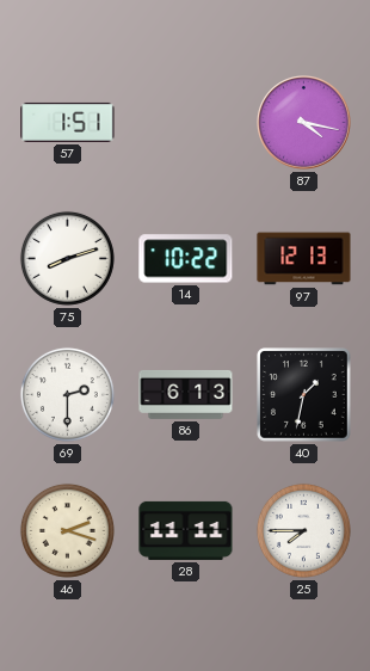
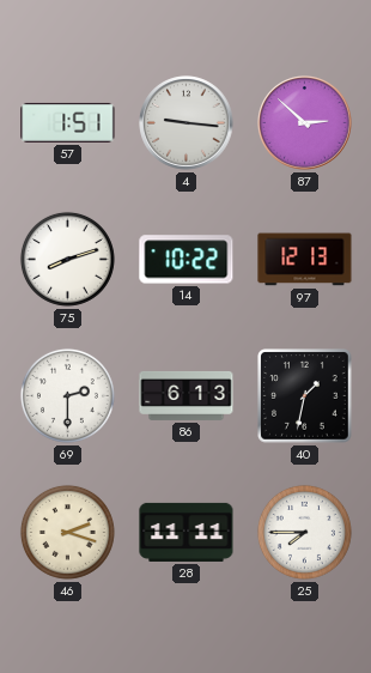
4: none -> 9:16
87: 4:17 -> 2:52
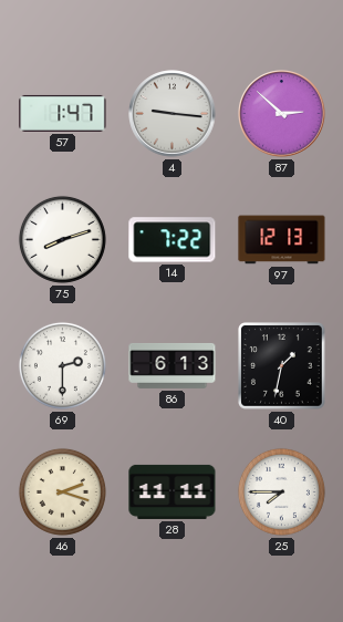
57: 1:51 -> 1:47
14: 10:22 -> 7:22
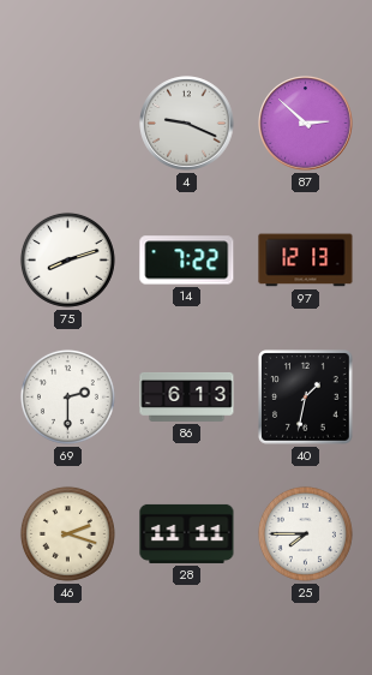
57: 1:47 -> none
4: 9:16 -> 9:19
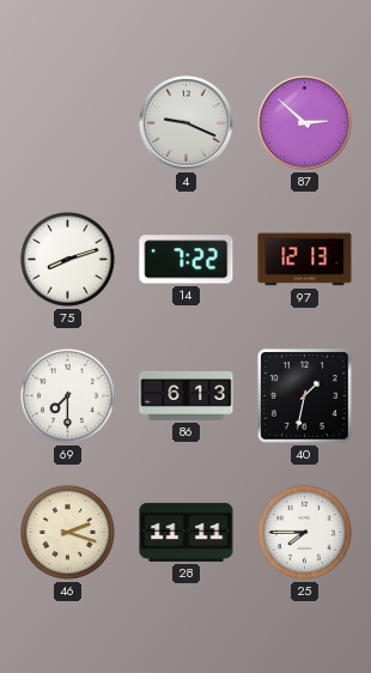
69: 2:30 -> 7:30
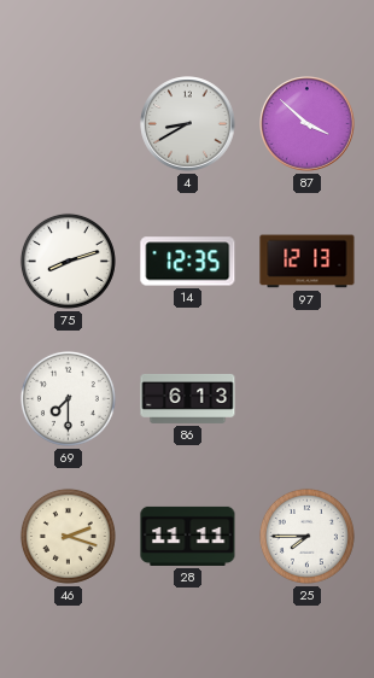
4: 9:19 -> 8:40
87: 2:52 -> 3:52
14: 7:22 -> 12:35
40: 1:32 -> none
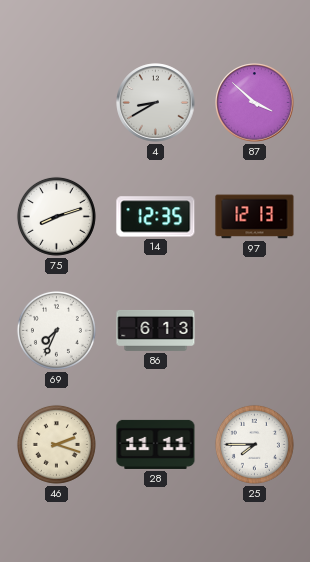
69: 7:30 -> 7:34
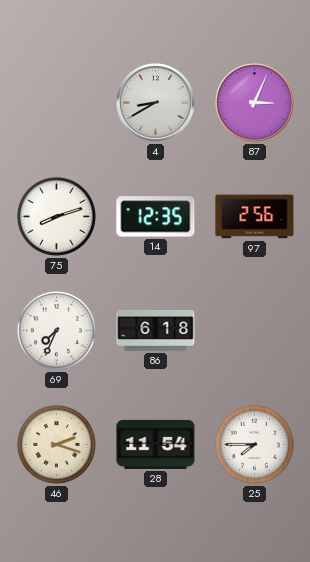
87: 3:52 -> 3:04
97: 12:13 -> 2:56
86: 6:13 -> 6:18
28: 11:11 -> 11:54
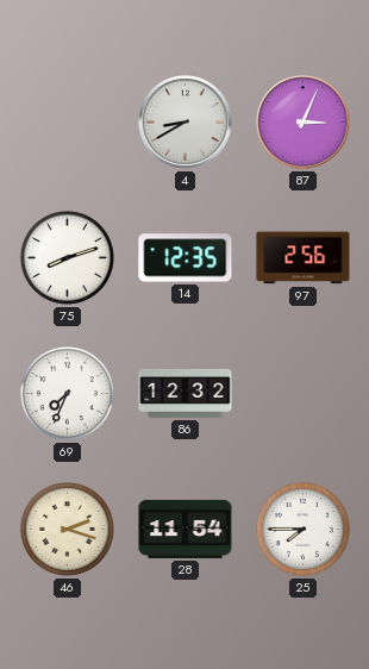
86: 6:18 -> 12:32
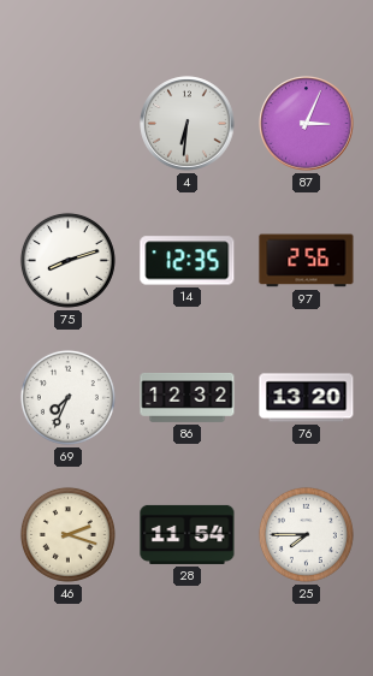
4: 8:40 -> 6:31
76: none -> 13:20
